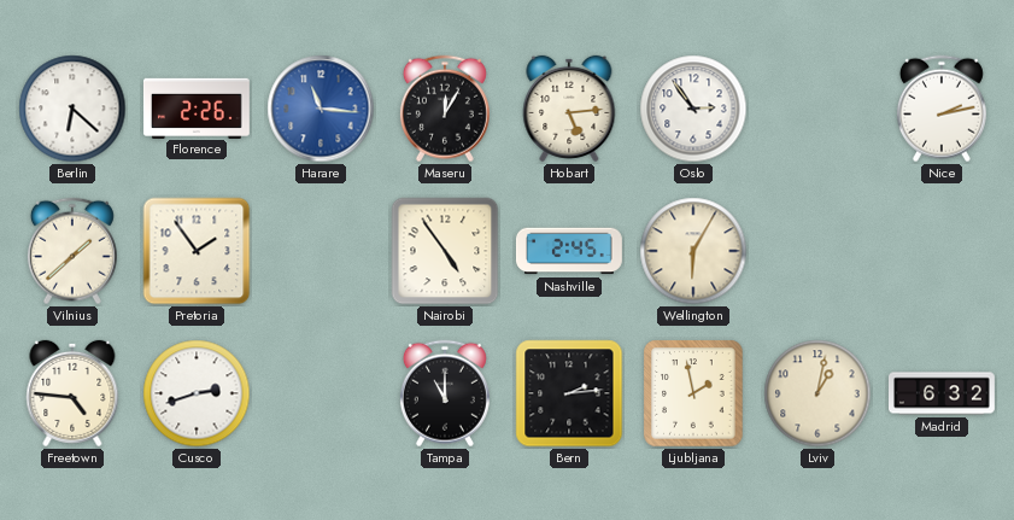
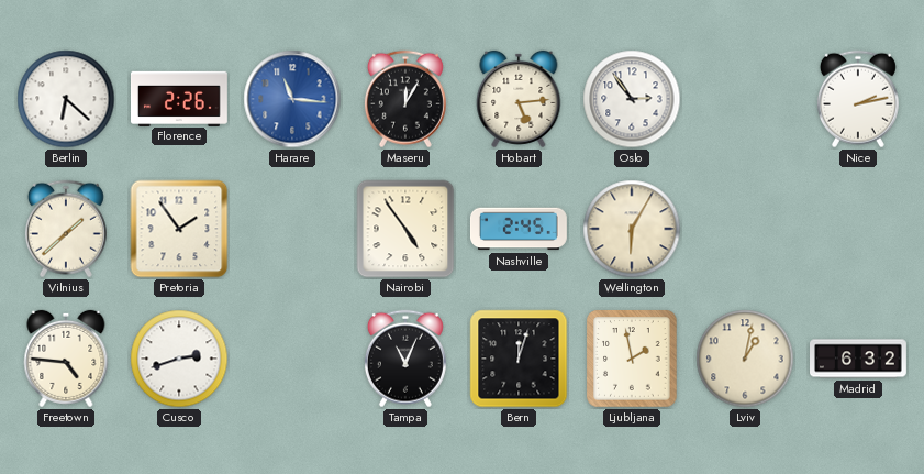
Tampa: 11:00 -> 11:04
Bern: 2:14 -> 12:03
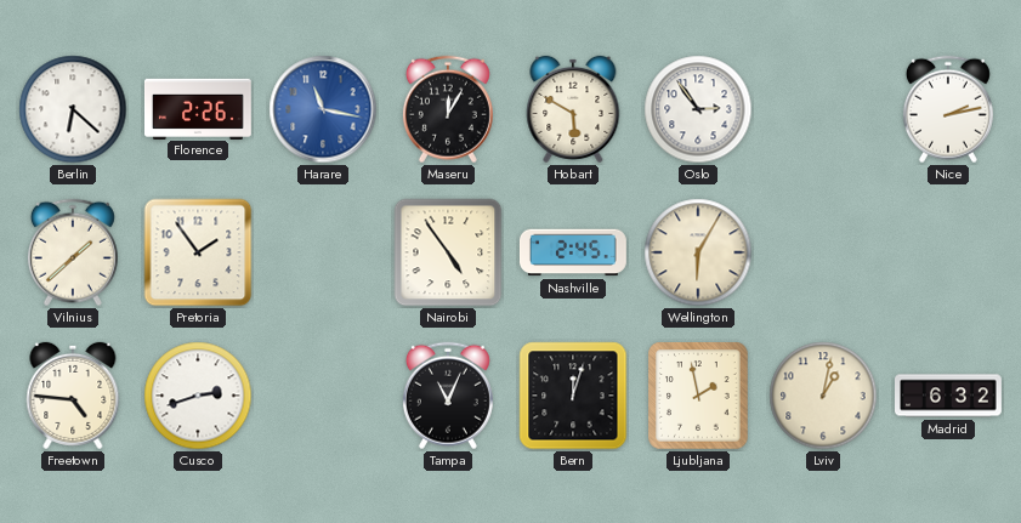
Harare: 11:16 -> 11:17
Hobart: 5:14 -> 5:50
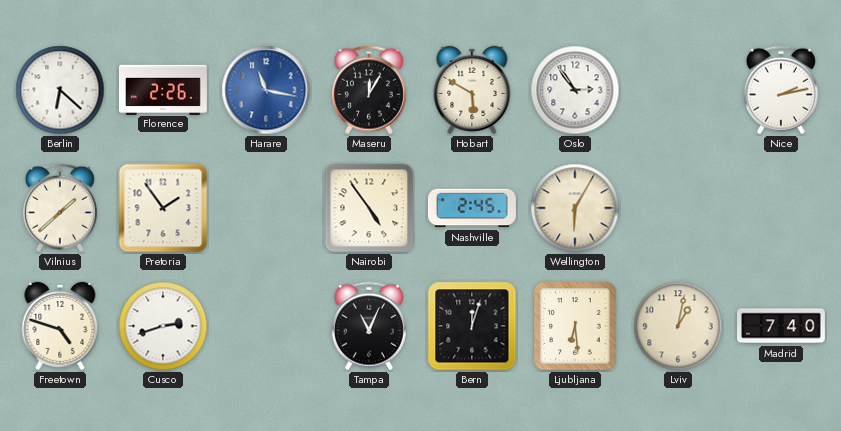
Freetown: 4:46 -> 4:48
Ljubljana: 1:58 -> 6:29
Madrid: 6:32 -> 7:40
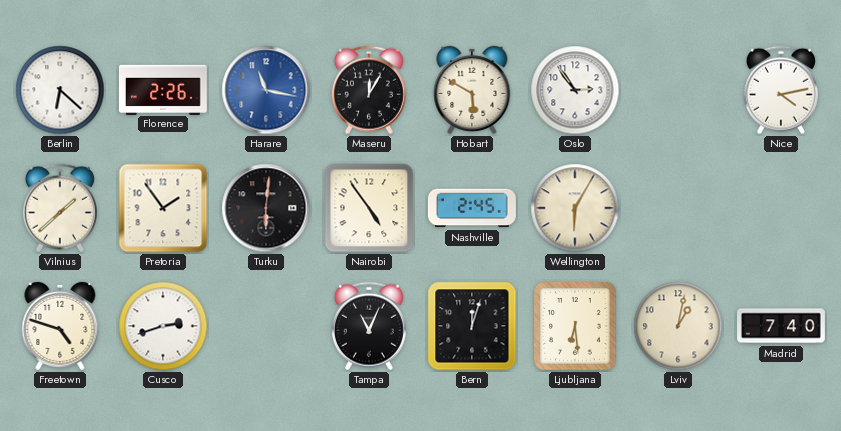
Nice: 2:13 -> 4:13
Turku: none -> 6:01
